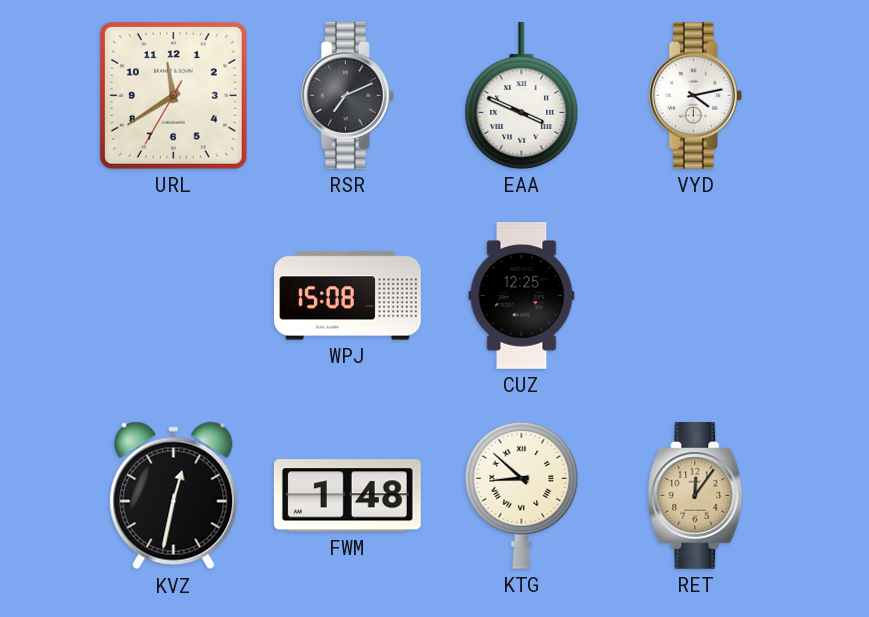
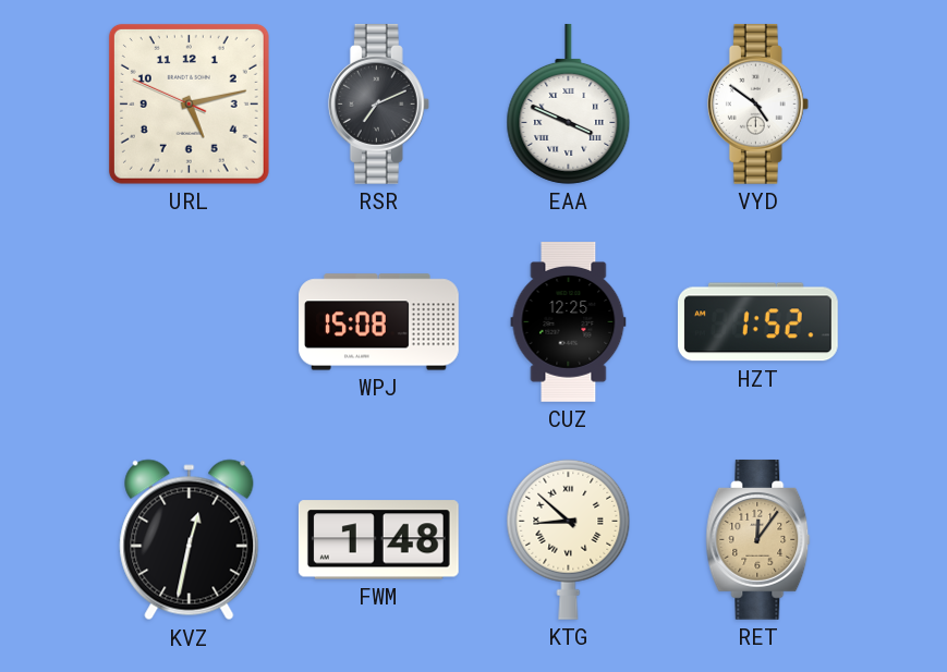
URL: 11:39 -> 5:12
VYD: 4:13 -> 4:51
HZT: none -> 1:52
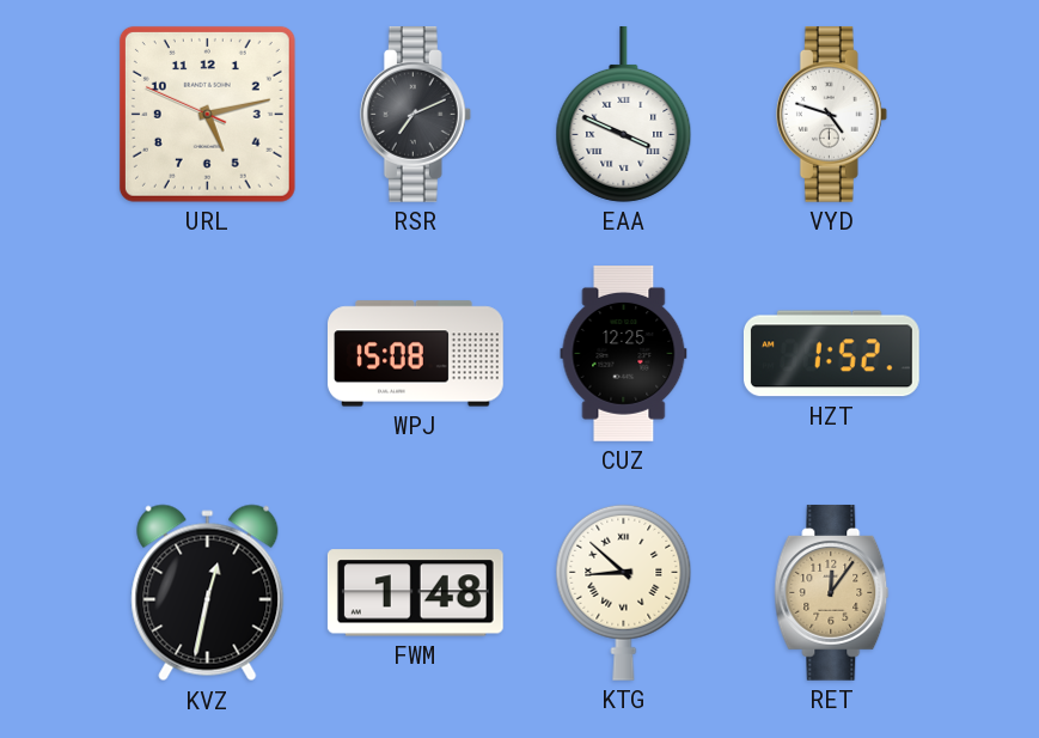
VYD: 4:51 -> 4:48
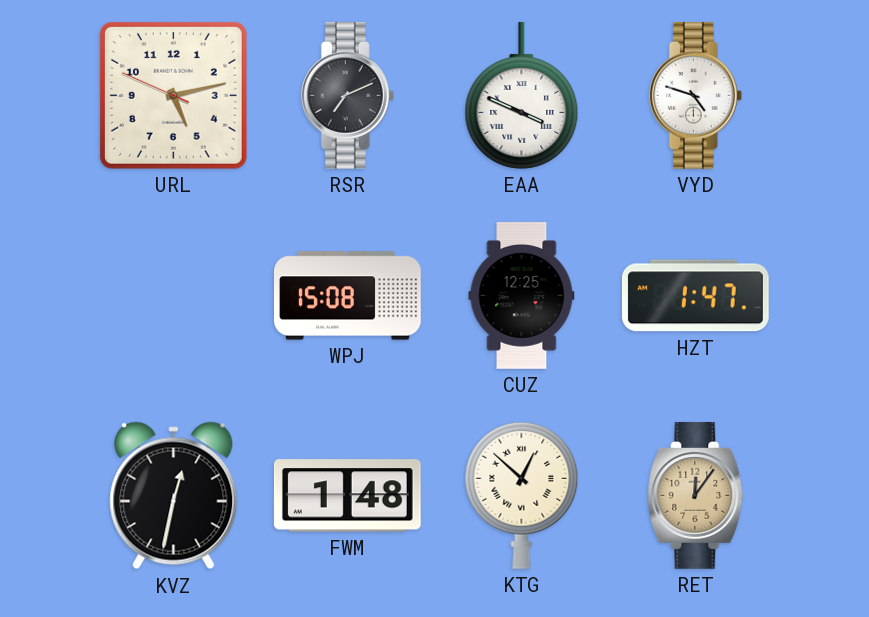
HZT: 1:52 -> 1:47
KTG: 8:52 -> 12:52
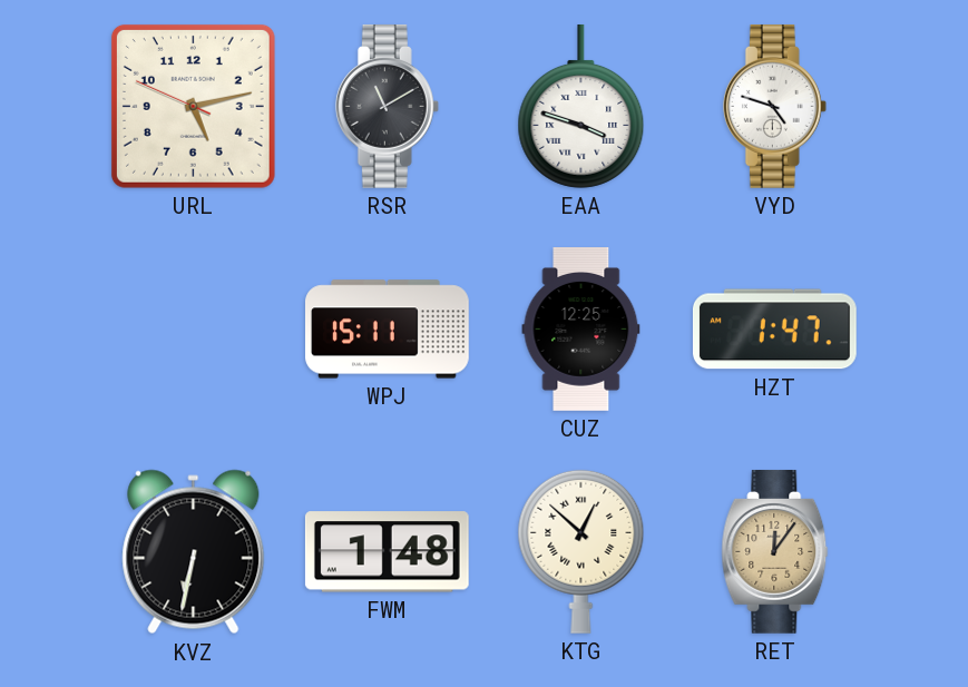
RSR: 7:11 -> 11:10
EAA: 3:49 -> 3:48
WPJ: 15:08 -> 15:11
KVZ: 12:32 -> 6:32
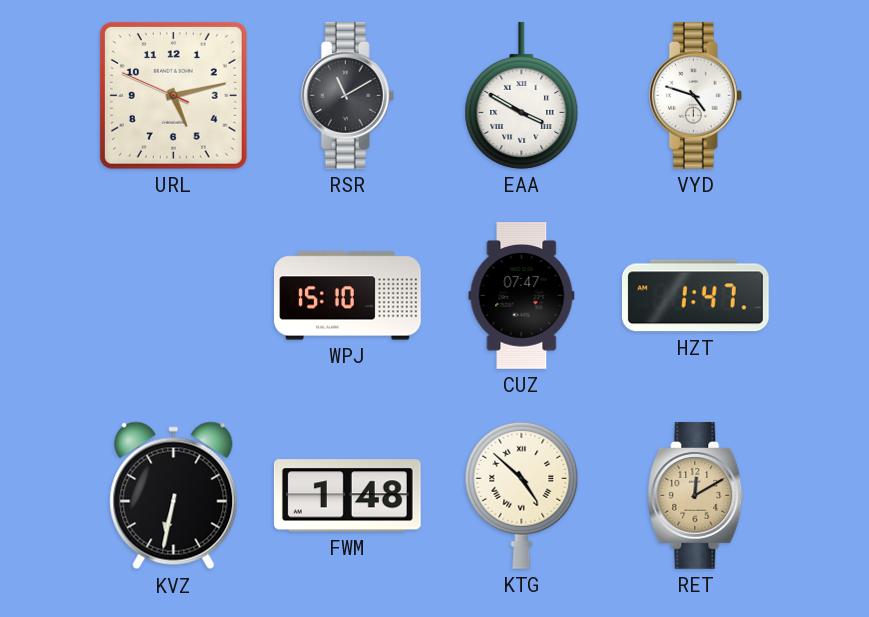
EAA: 3:48 -> 3:50
WPJ: 15:11 -> 15:10
CUZ: 12:25 -> 07:47
KTG: 12:52 -> 4:52
RET: 12:06 -> 12:10
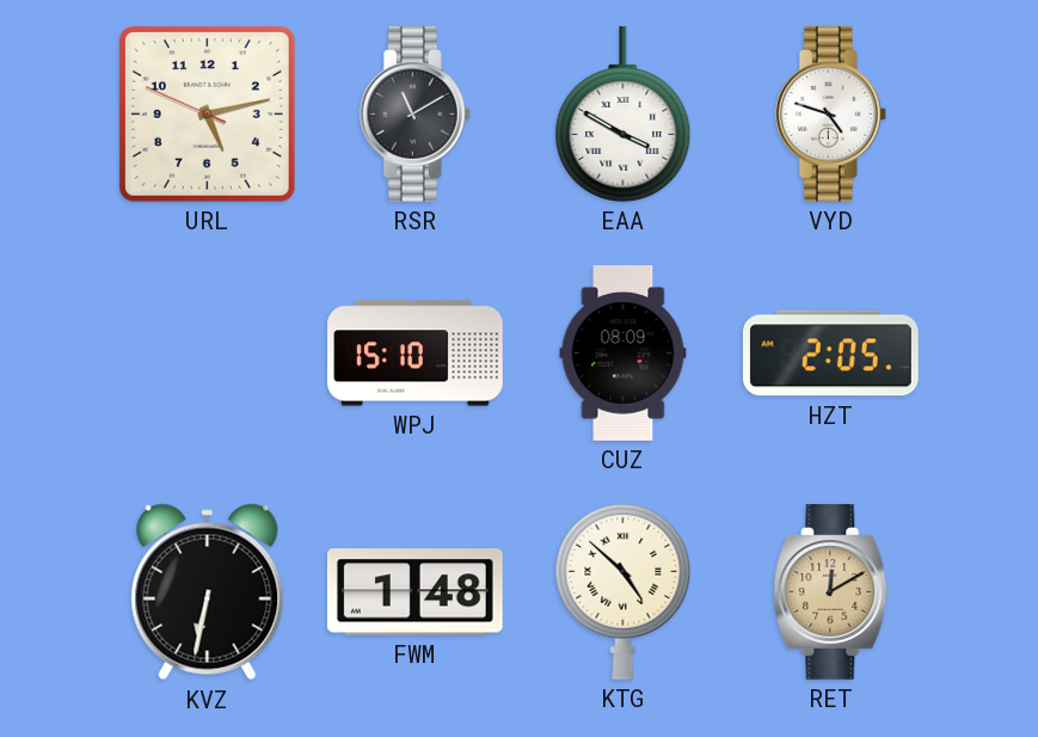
CUZ: 07:47 -> 08:09
HZT: 1:47 -> 2:05
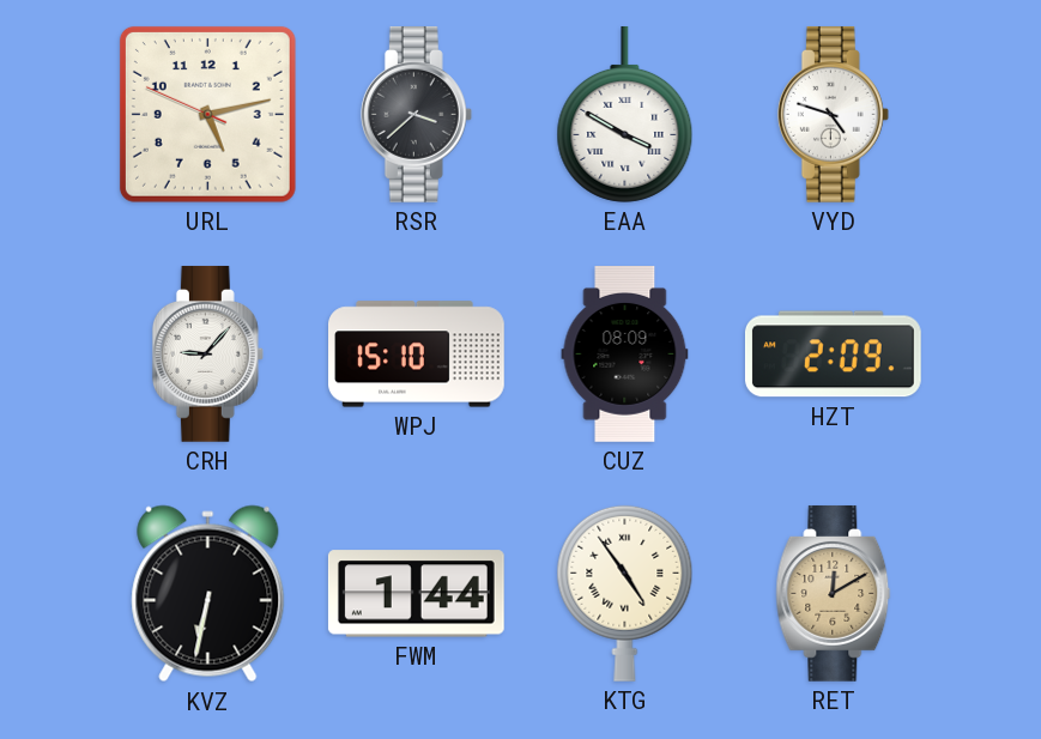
RSR: 11:10 -> 3:38
CRH: none -> 9:07
HZT: 2:05 -> 2:09
FWM: 1:48 -> 1:44
KTG: 4:52 -> 4:54
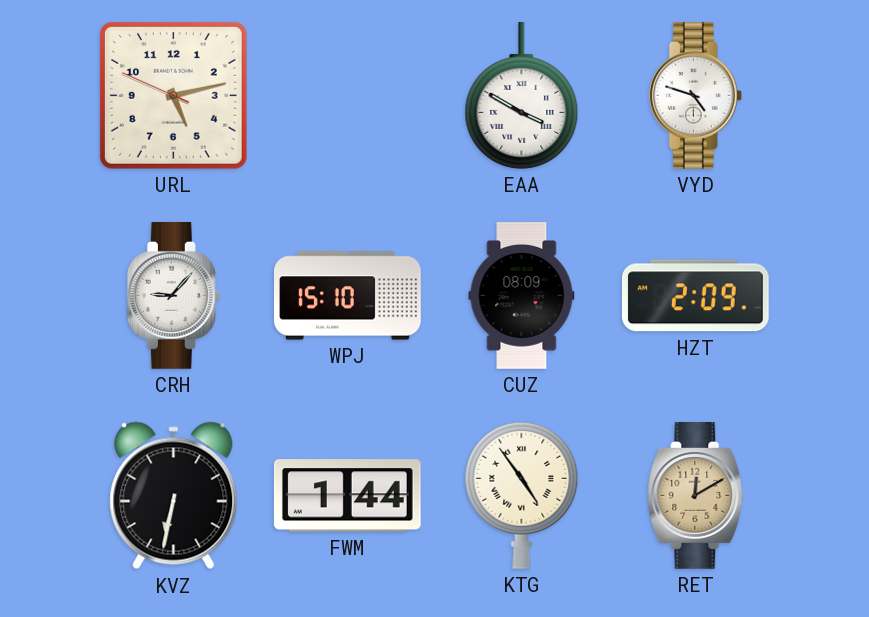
RSR: 3:38 -> none
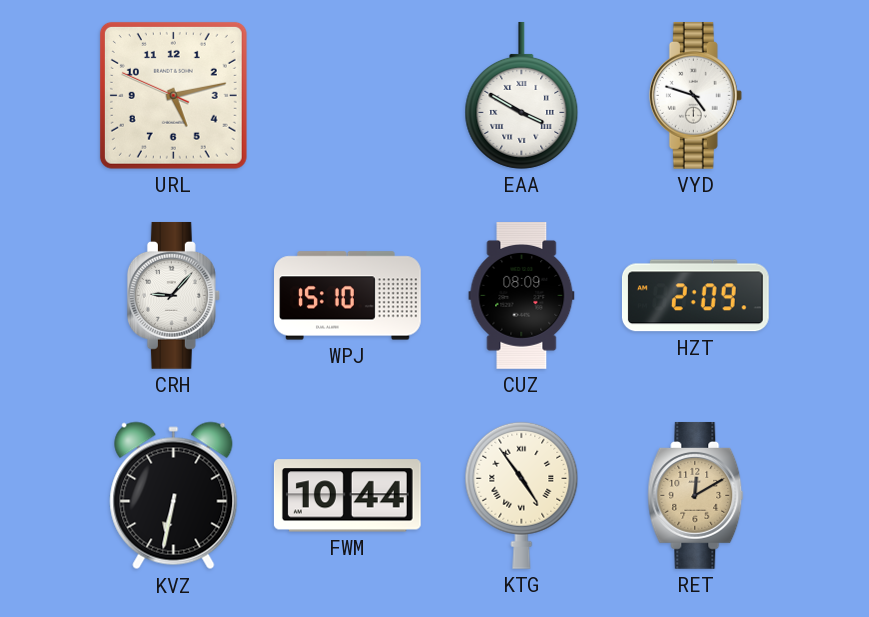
FWM: 1:44 -> 10:44
